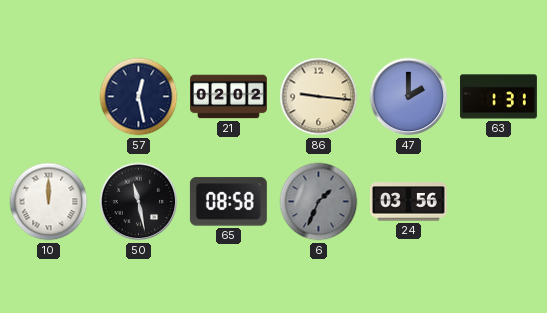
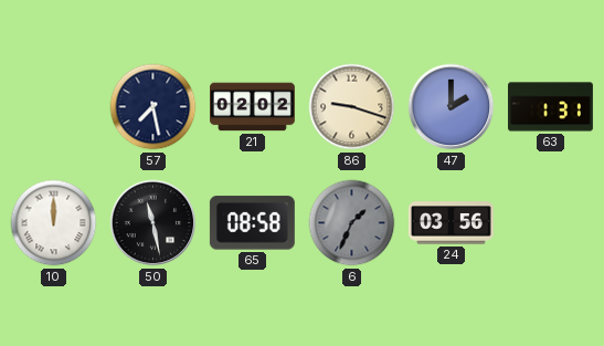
57: 12:28 -> 7:28
86: 9:16 -> 9:18
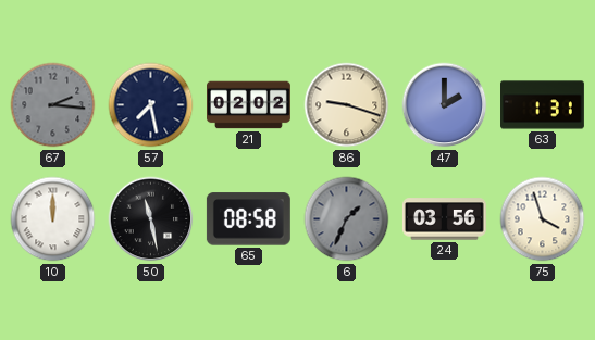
67: none -> 2:16
75: none -> 3:57
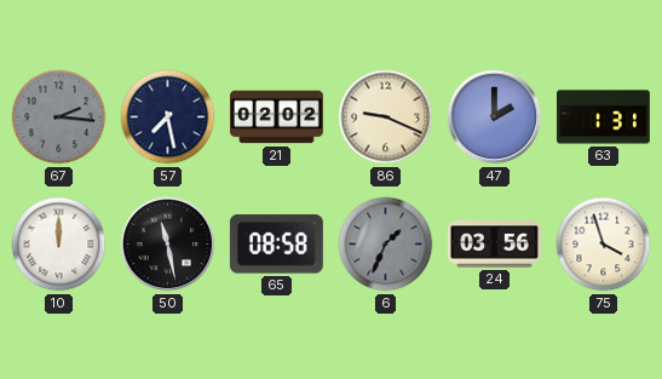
86: 9:18 -> 9:19
